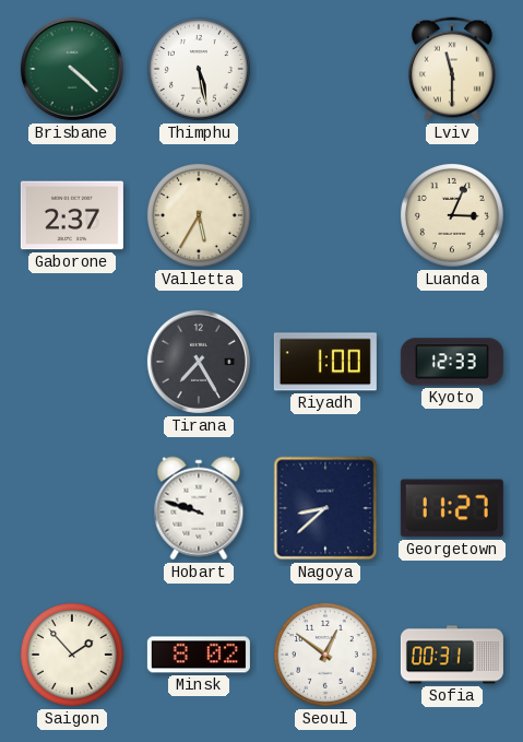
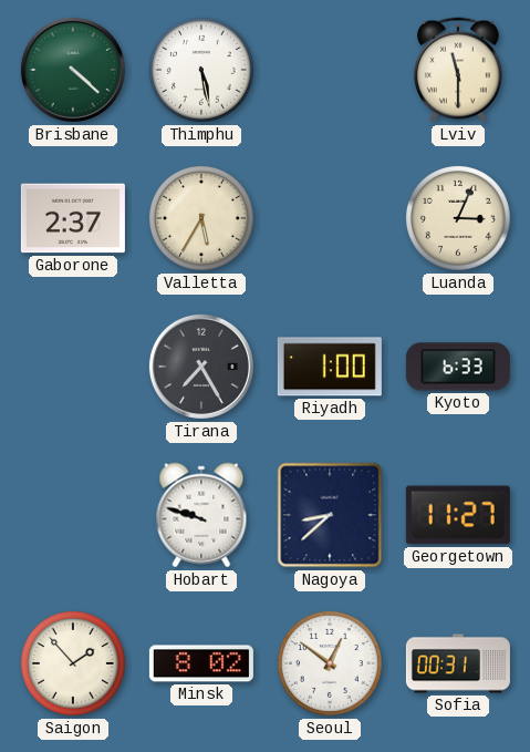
Kyoto: 12:33 -> 6:33
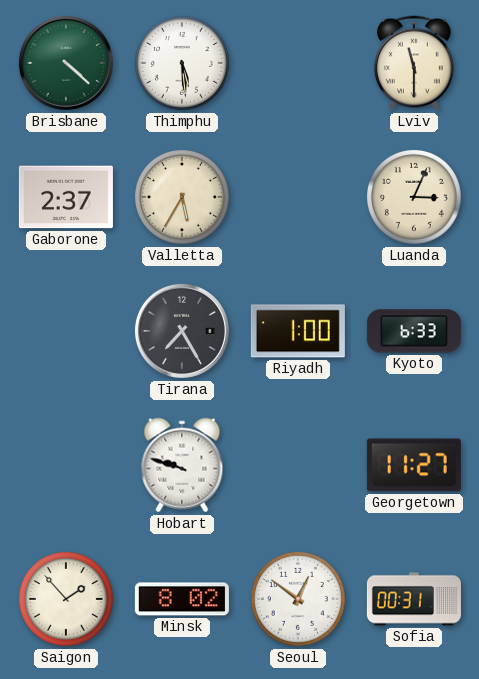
Thimphu: 5:28 -> 5:29
Nagoya: 8:38 -> none
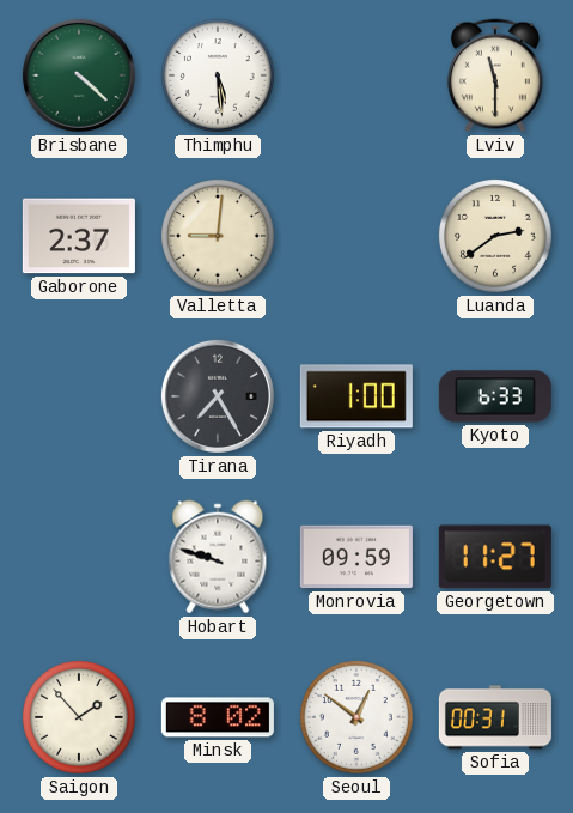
Valletta: 5:35 -> 9:01
Luanda: 3:04 -> 2:39
Monrovia: none -> 09:59
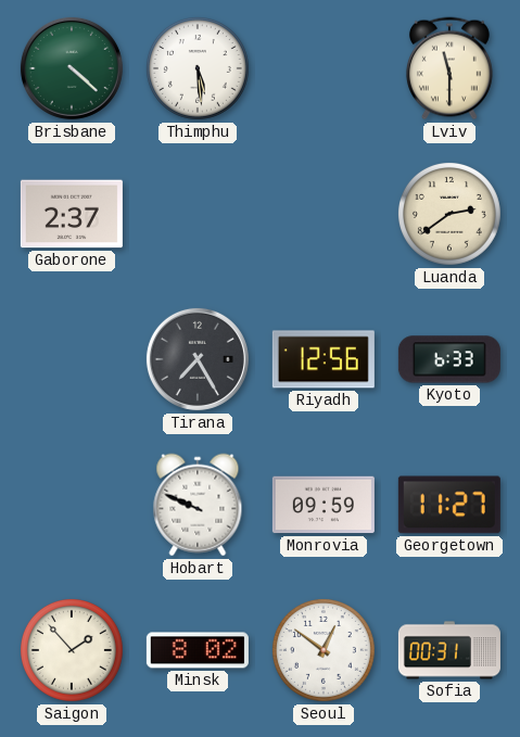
Valletta: 9:01 -> none
Riyadh: 1:00 -> 12:56
Hobart: 9:48 -> 9:49
